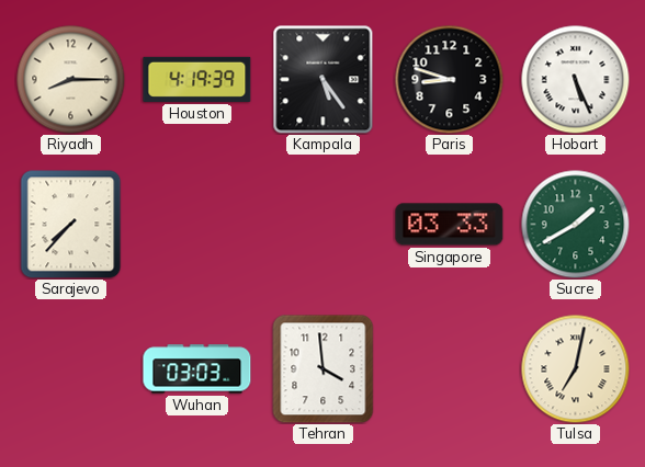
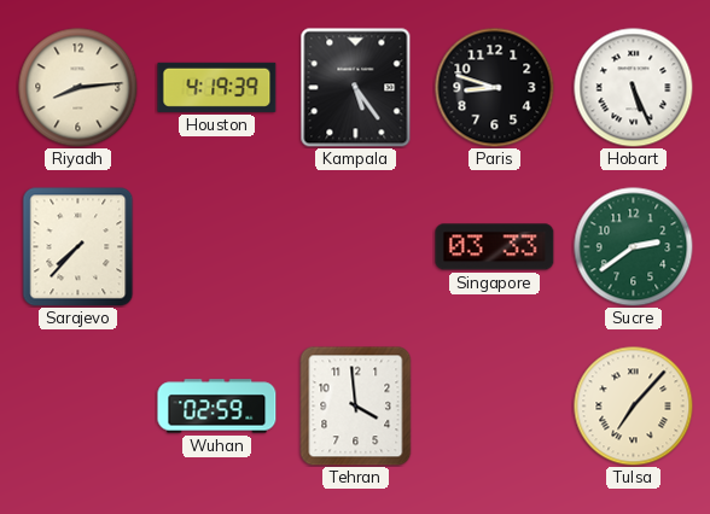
Riyadh: 8:15 -> 8:14
Sucre: 1:40 -> 2:39
Wuhan: 03:03 -> 02:59
Tulsa: 7:02 -> 7:07
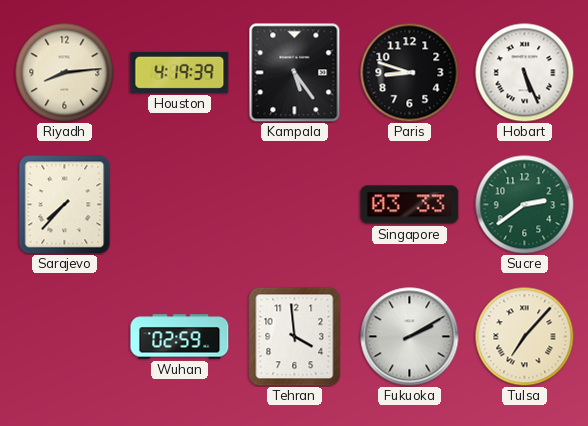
Fukuoka: none -> 2:10
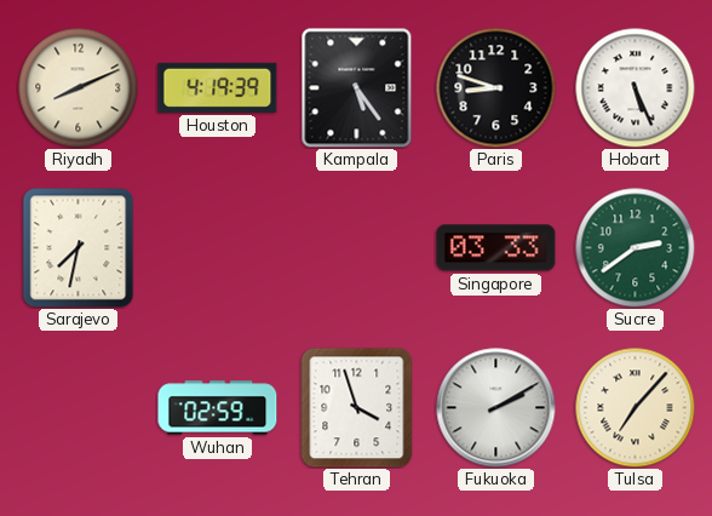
Riyadh: 8:14 -> 8:11
Sarajevo: 7:37 -> 7:32
Tehran: 3:59 -> 3:57
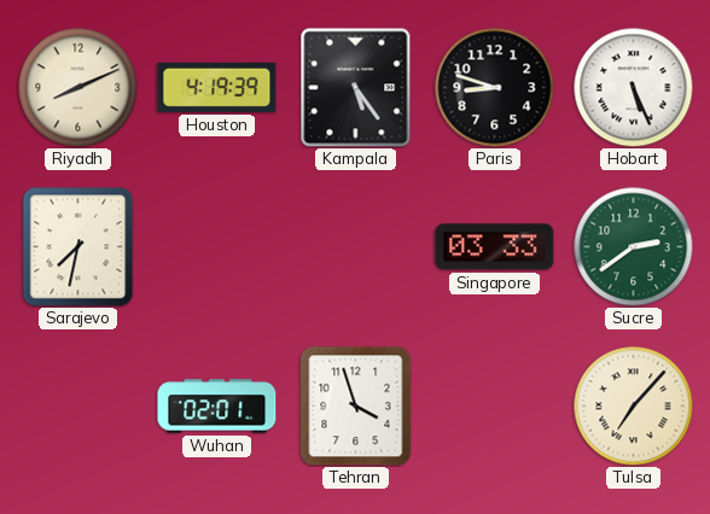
Wuhan: 02:59 -> 02:01
Fukuoka: 2:10 -> none
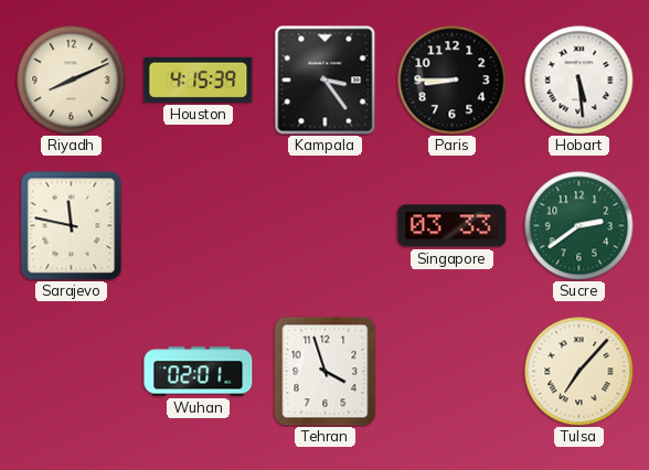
Houston: 4:19 -> 4:15
Kampala: 5:24 -> 3:24
Paris: 8:48 -> 8:45
Hobart: 5:26 -> 5:29
Sarajevo: 7:32 -> 11:47
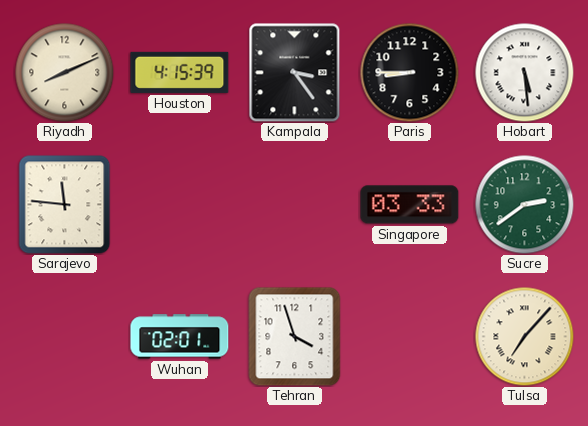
Sarajevo: 11:47 -> 11:46
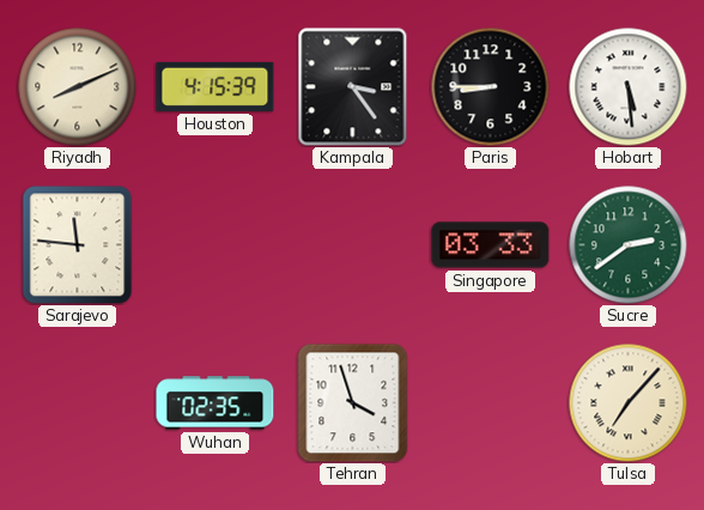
Wuhan: 02:01 -> 02:35
